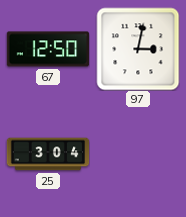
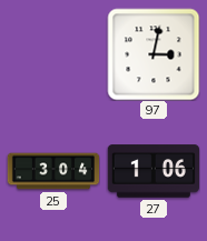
67: 12:50 -> none
27: none -> 1:06
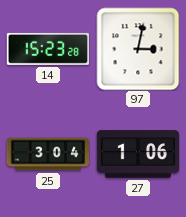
14: none -> 15:23
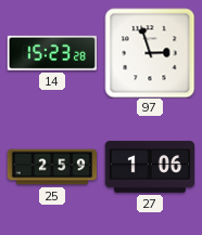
97: 3:02 -> 2:57
25: 3:04 -> 2:59
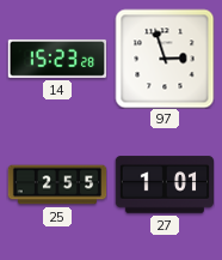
25: 2:59 -> 2:55
27: 1:06 -> 1:01
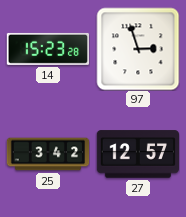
25: 2:55 -> 3:42
27: 1:01 -> 12:57
